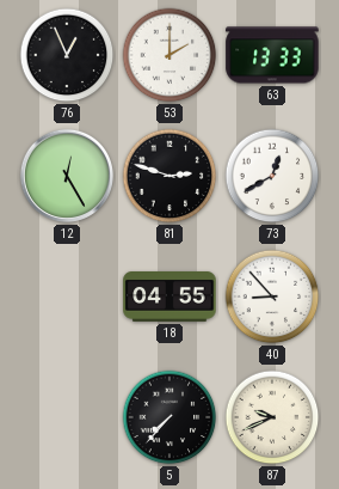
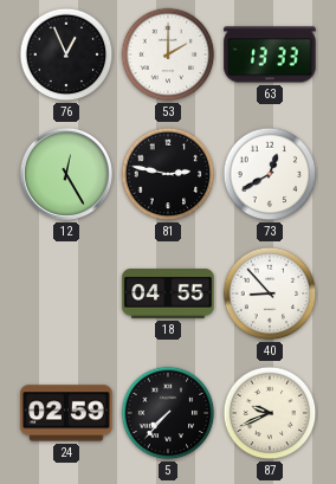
81: 2:48 -> 2:47
24: none -> 02:59
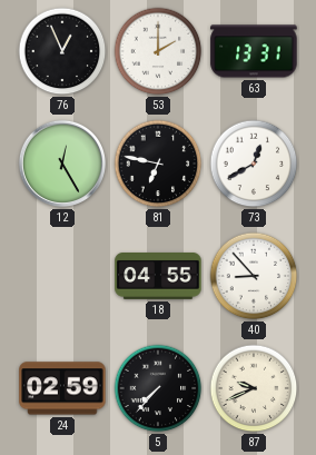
63: 13:33 -> 13:31
81: 2:47 -> 6:47
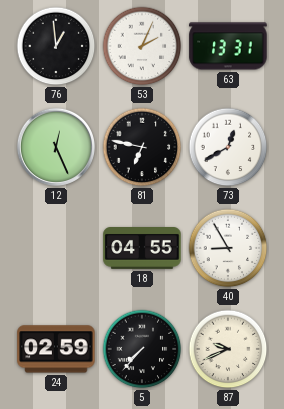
76: 12:56 -> 12:59
53: 2:00 -> 2:04
12: 12:25 -> 12:26
40: 8:53 -> 8:55
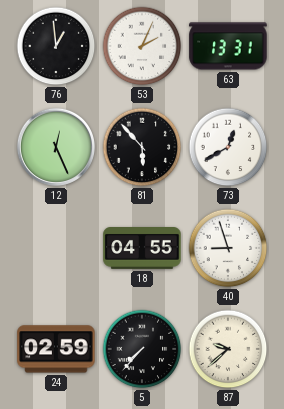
81: 6:47 -> 5:53
40: 8:55 -> 8:57
87: 9:41 -> 9:38
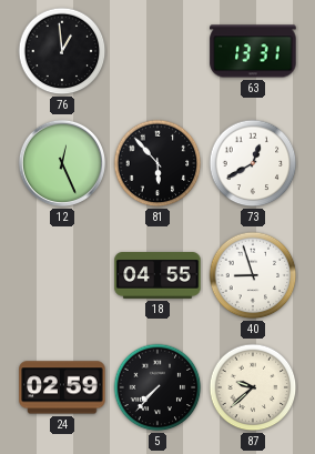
53: 2:04 -> none
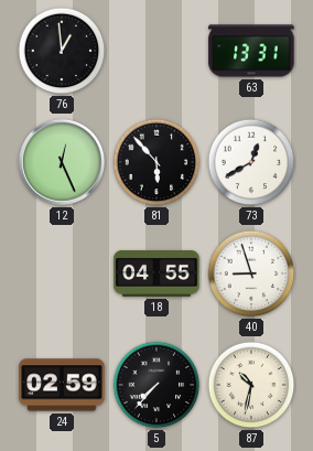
87: 9:38 -> 10:32
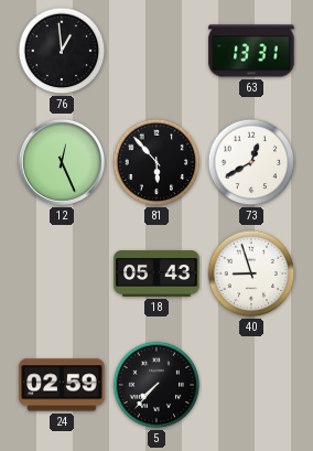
18: 04:55 -> 05:43
87: 10:32 -> none
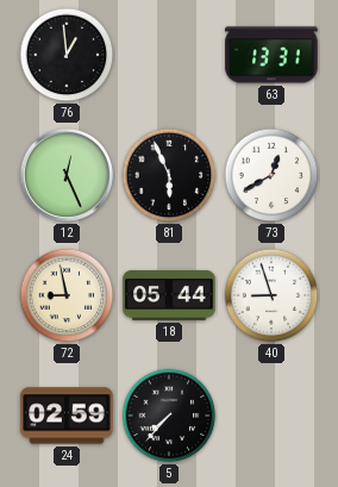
81: 5:53 -> 5:56
72: none -> 8:58
18: 05:43 -> 05:44
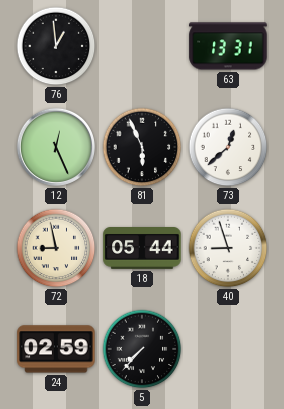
73: 12:40 -> 12:38
